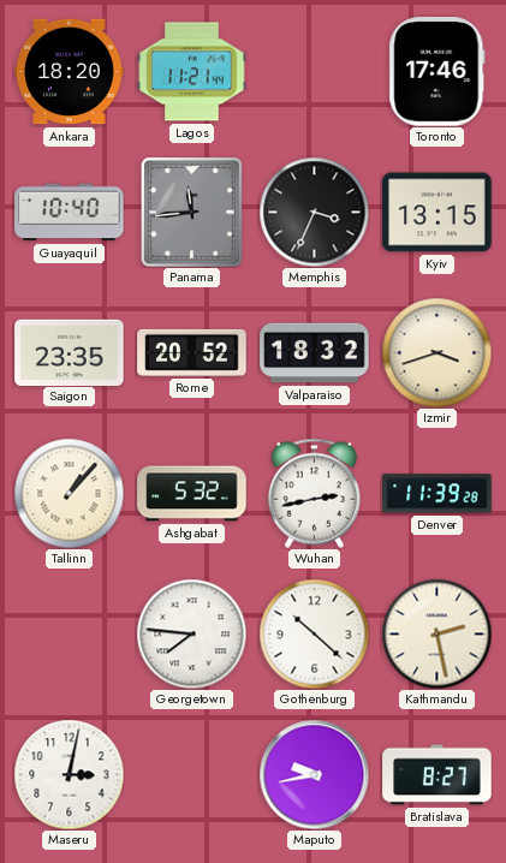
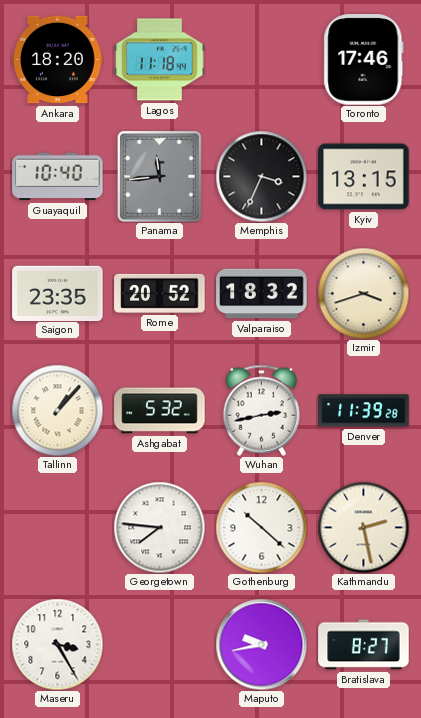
Lagos: 11:21 -> 11:18
Maseru: 3:02 -> 3:25
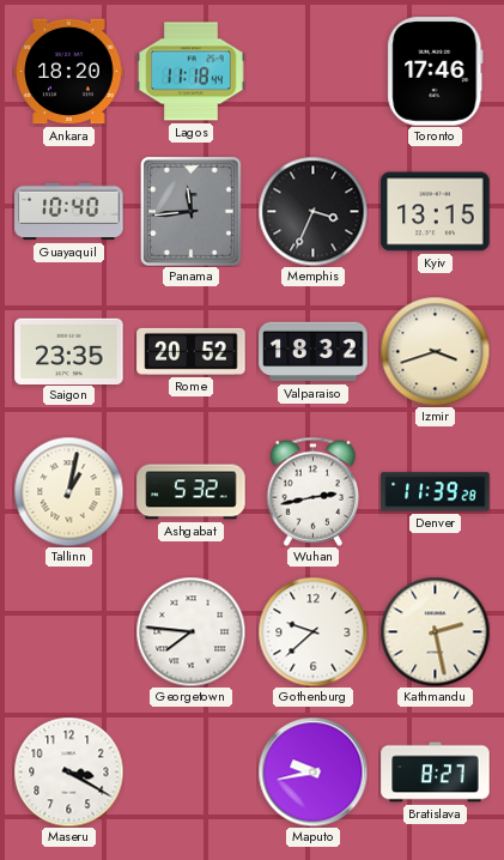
Tallinn: 1:07 -> 1:02
Gothenburg: 10:22 -> 9:38
Maseru: 3:25 -> 3:20
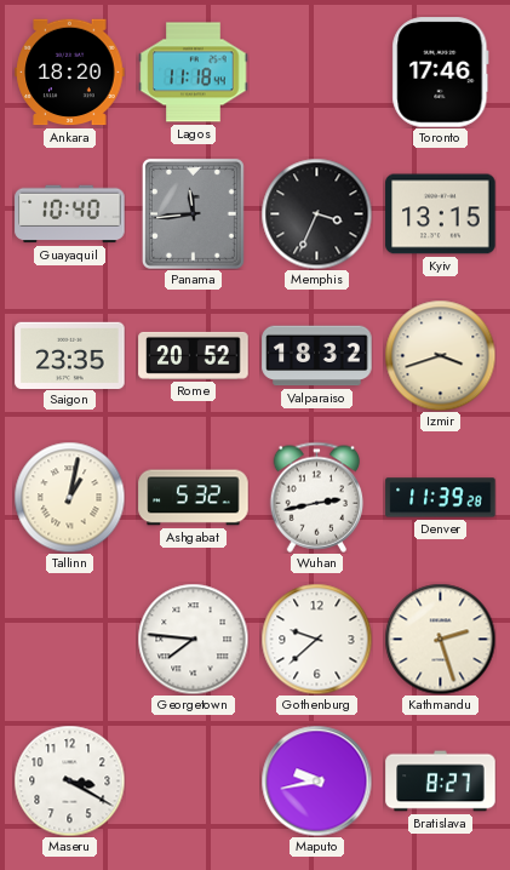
Kathmandu: 2:28 -> 2:27
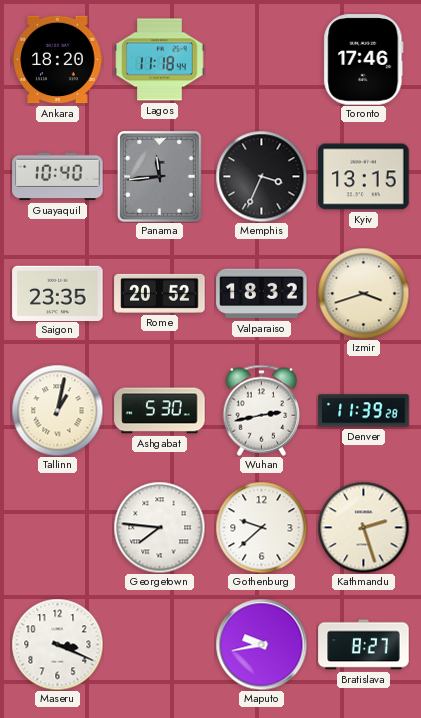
Ashgabat: 5:32 -> 5:30
Maseru: 3:20 -> 3:19
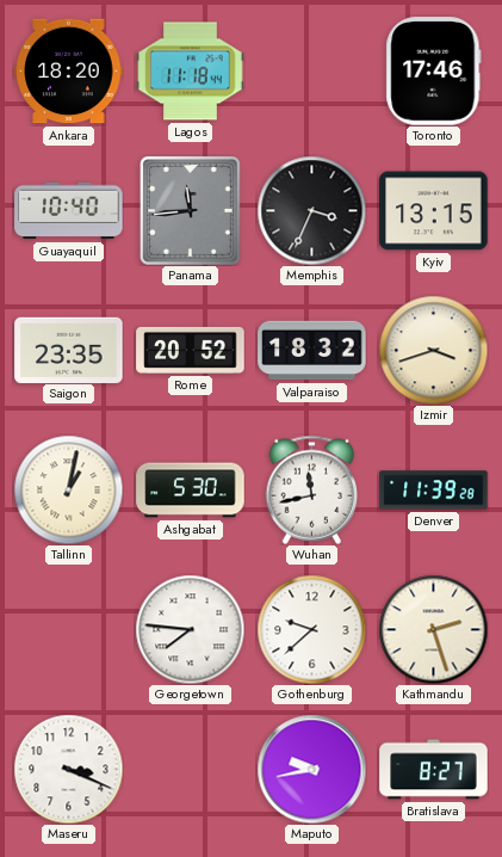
Wuhan: 2:43 -> 11:43
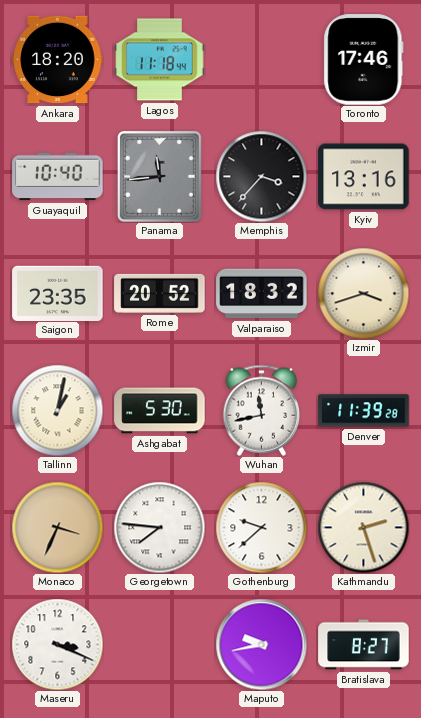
Memphis: 3:34 -> 3:37
Kyiv: 13:15 -> 13:16
Monaco: none -> 3:34
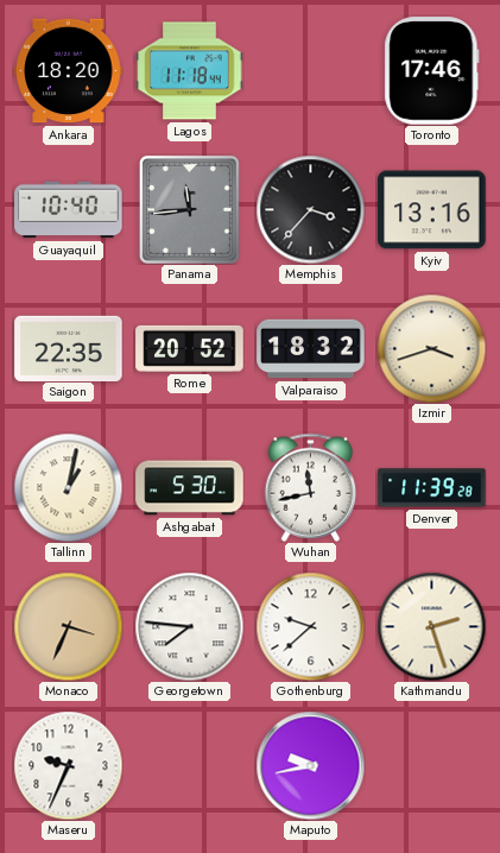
Saigon: 23:35 -> 22:35
Maseru: 3:19 -> 9:34
Bratislava: 8:27 -> none
